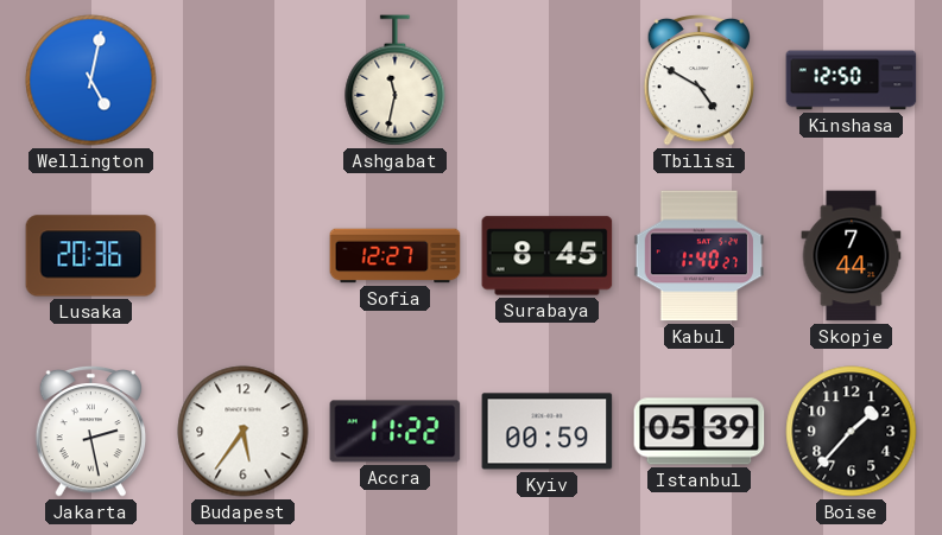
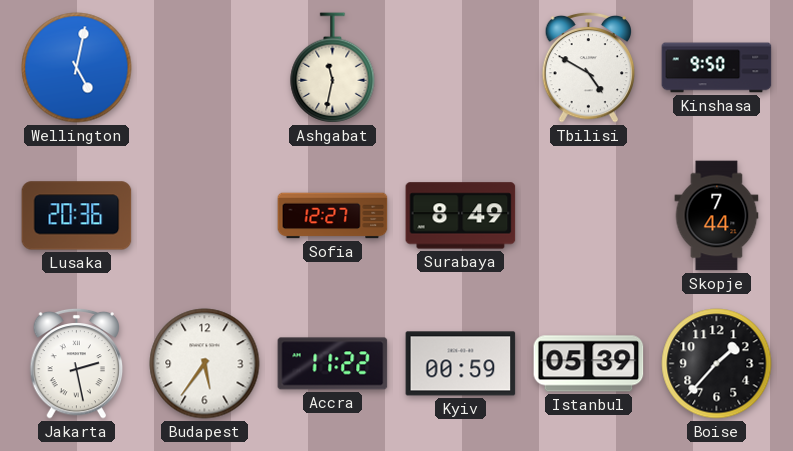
Kinshasa: 12:50 -> 9:50
Surabaya: 8:45 -> 8:49
Kabul: 1:40 -> none
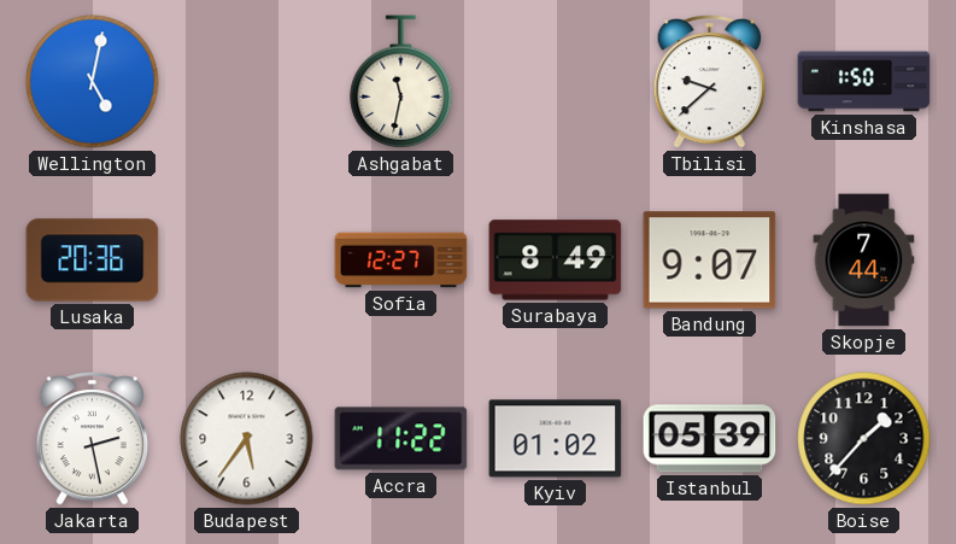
Tbilisi: 4:50 -> 9:38
Kinshasa: 9:50 -> 1:50
Bandung: none -> 9:07
Kyiv: 00:59 -> 01:02
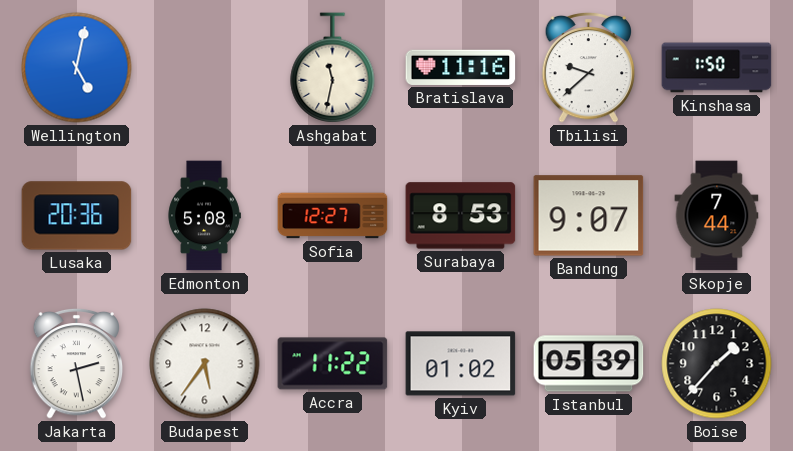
Bratislava: none -> 11:16
Edmonton: none -> 5:08
Surabaya: 8:49 -> 8:53
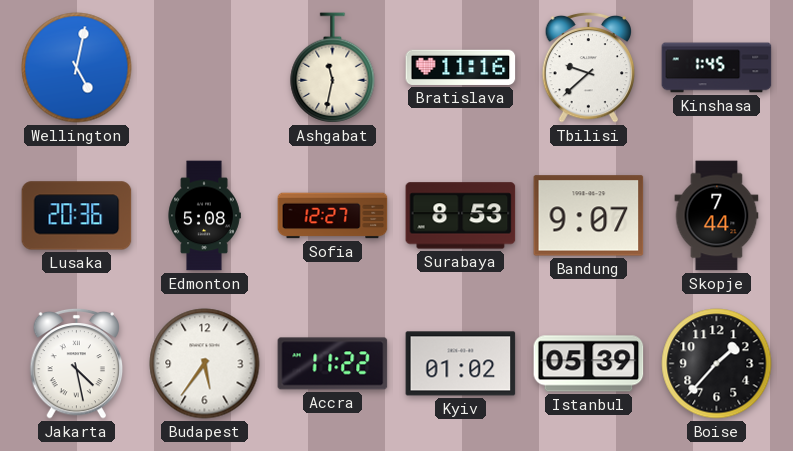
Kinshasa: 1:50 -> 1:45
Jakarta: 2:28 -> 4:28
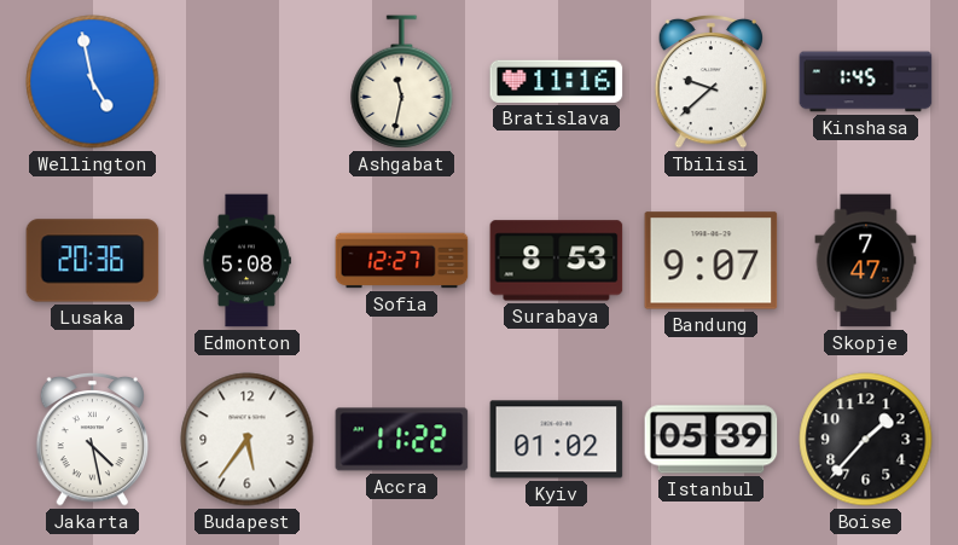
Wellington: 5:02 -> 4:58
Skopje: 7:44 -> 7:47
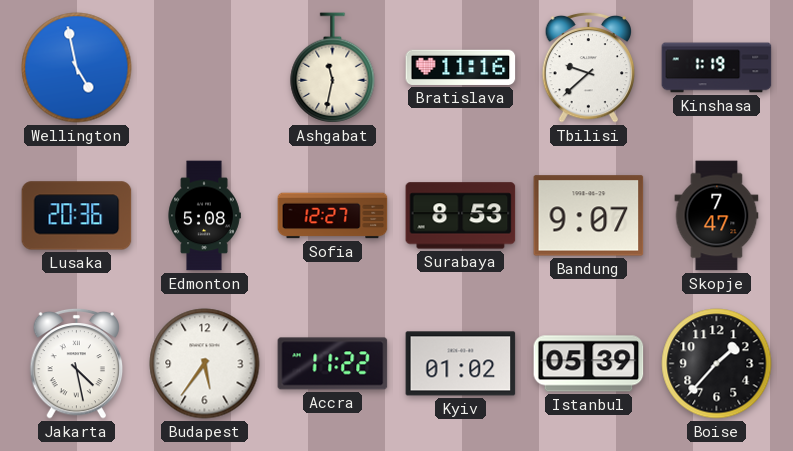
Kinshasa: 1:45 -> 1:19
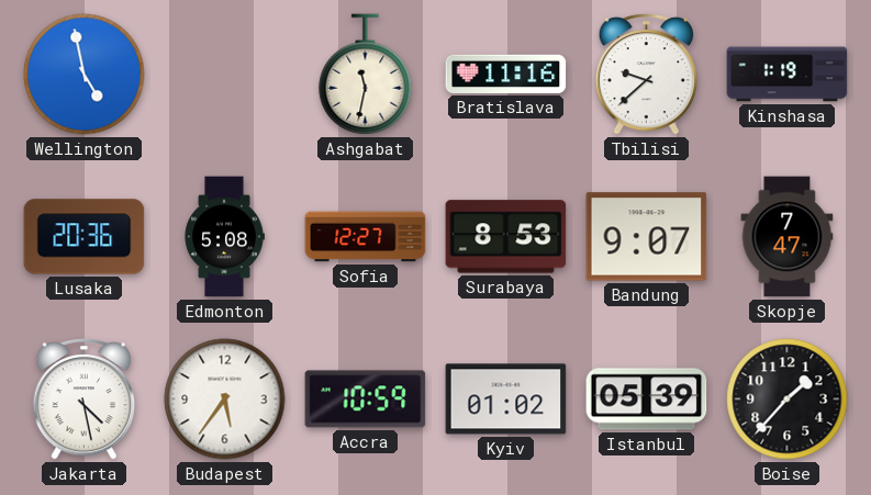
Accra: 11:22 -> 10:59
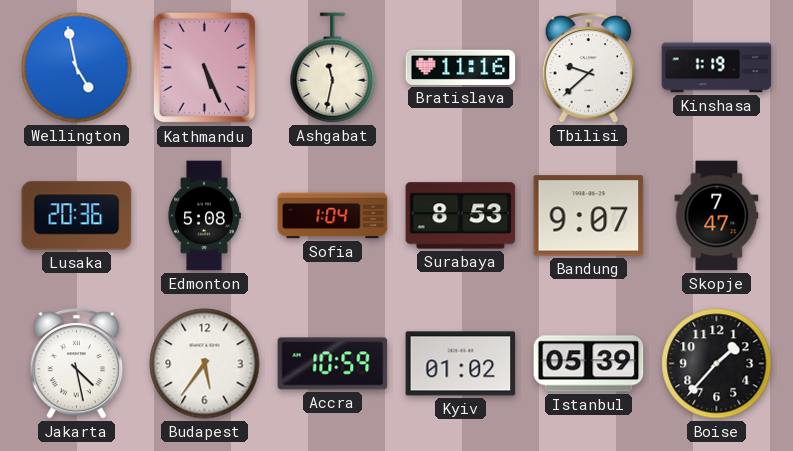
Kathmandu: none -> 5:26
Sofia: 12:27 -> 1:04
